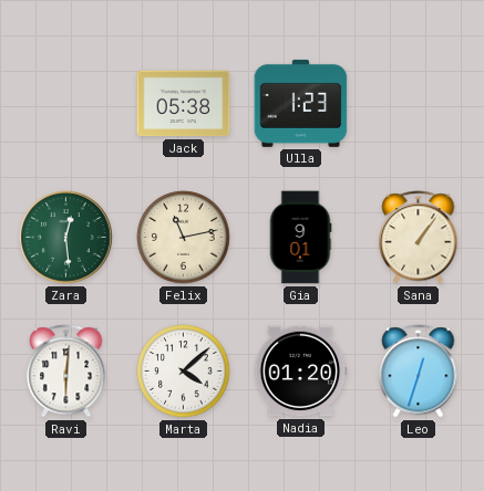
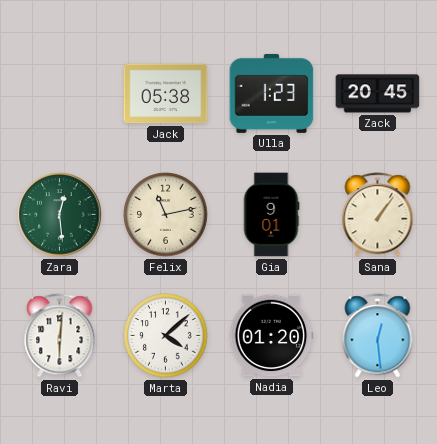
Zack: none -> 20:45
Leo: 12:33 -> 12:29
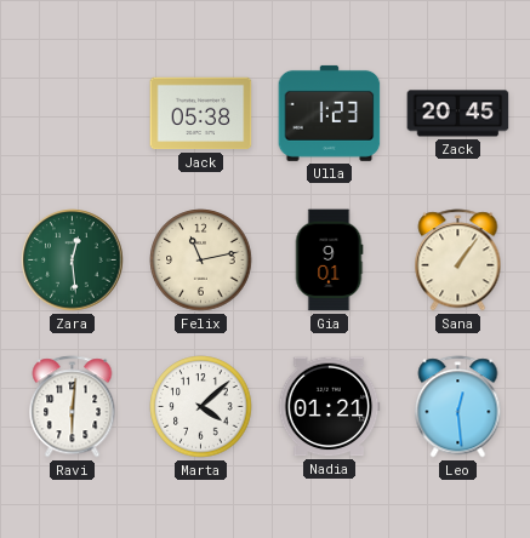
Nadia: 01:20 -> 01:21
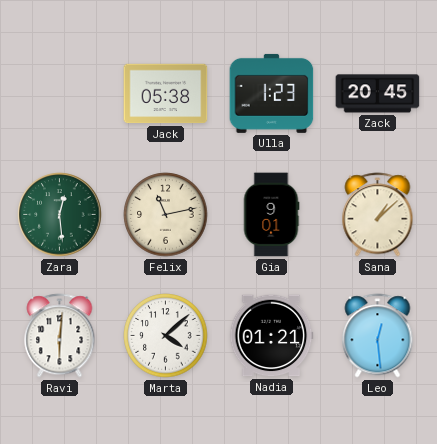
Sana: 1:06 -> 1:08
